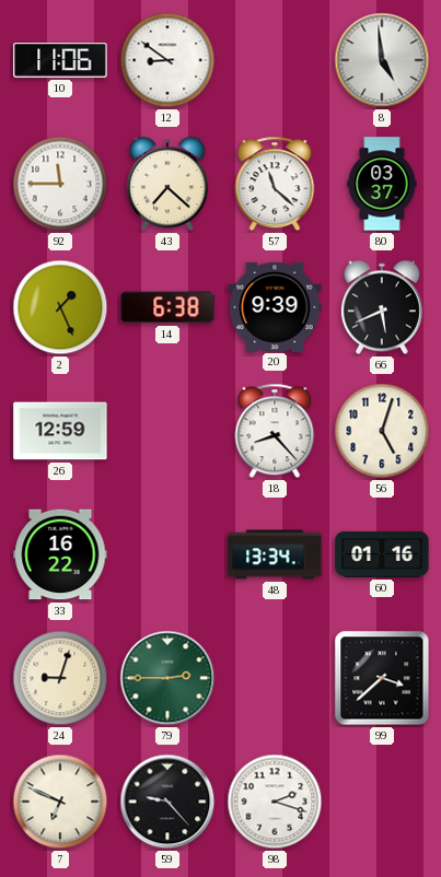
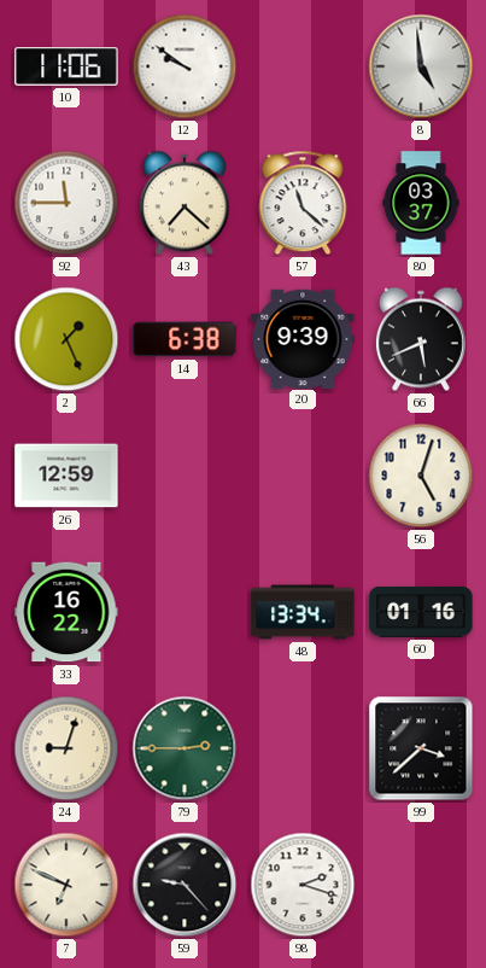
12: 8:51 -> 9:51
18: 8:23 -> none
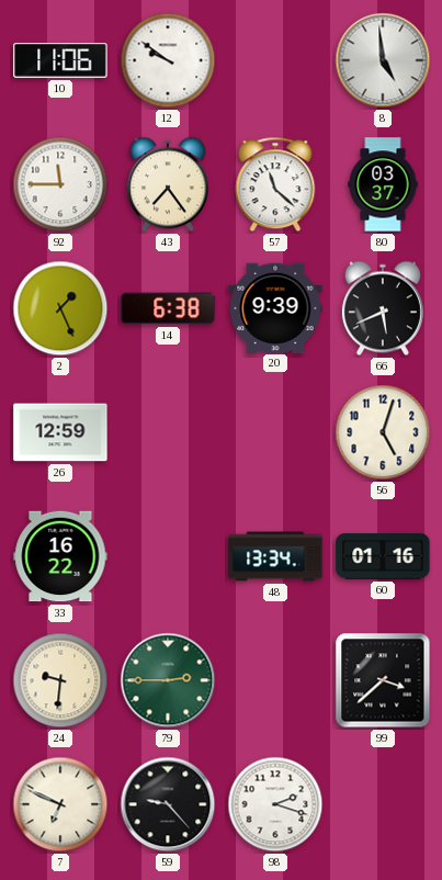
43: 7:22 -> 7:24
24: 9:03 -> 9:31
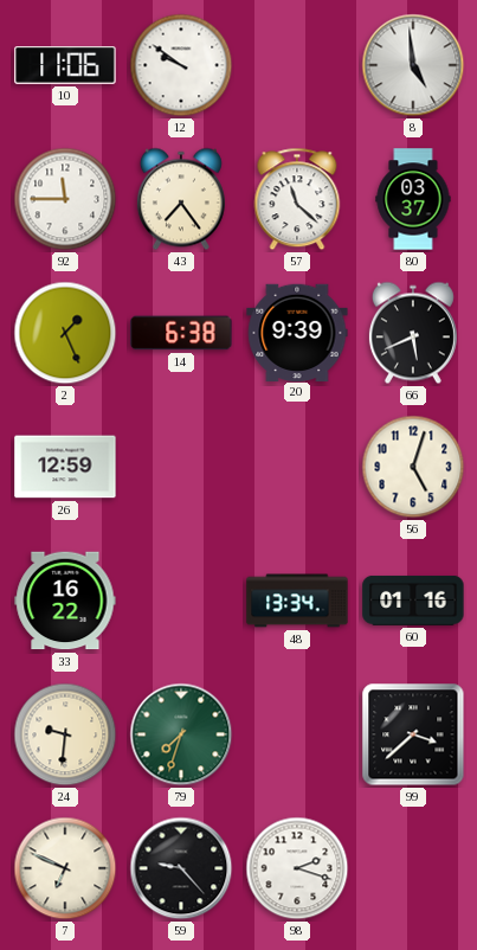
79: 2:45 -> 7:33
